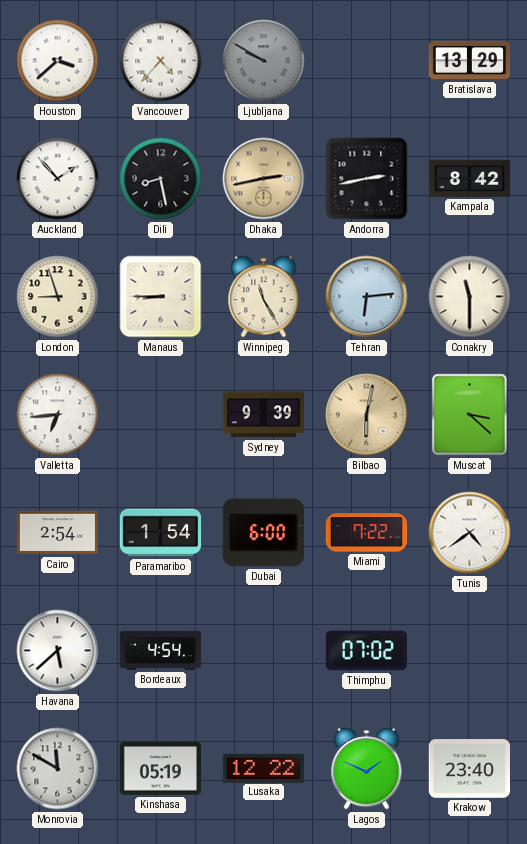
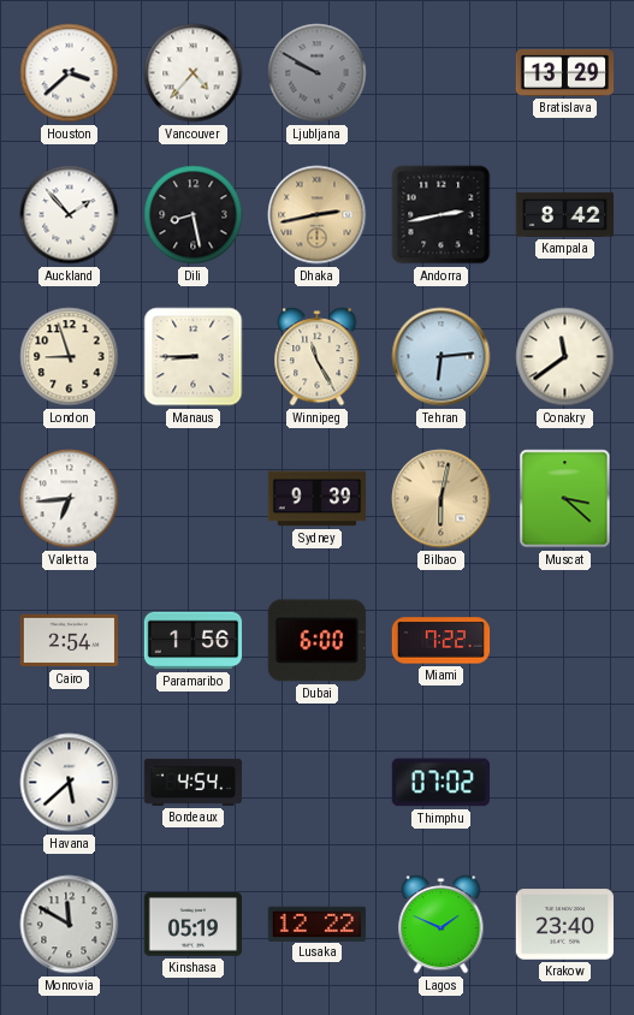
Conakry: 11:30 -> 11:39
Paramaribo: 1:54 -> 1:56
Tunis: 4:39 -> none
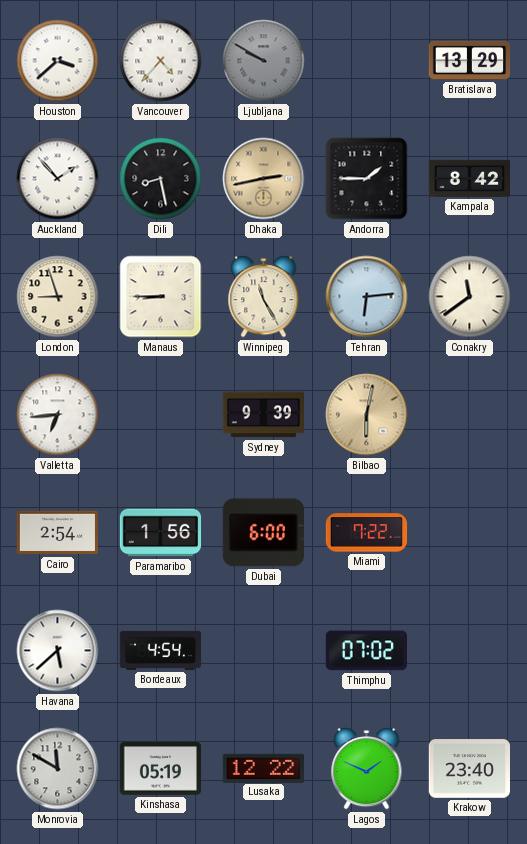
Andorra: 2:43 -> 1:45
Muscat: 3:22 -> none
